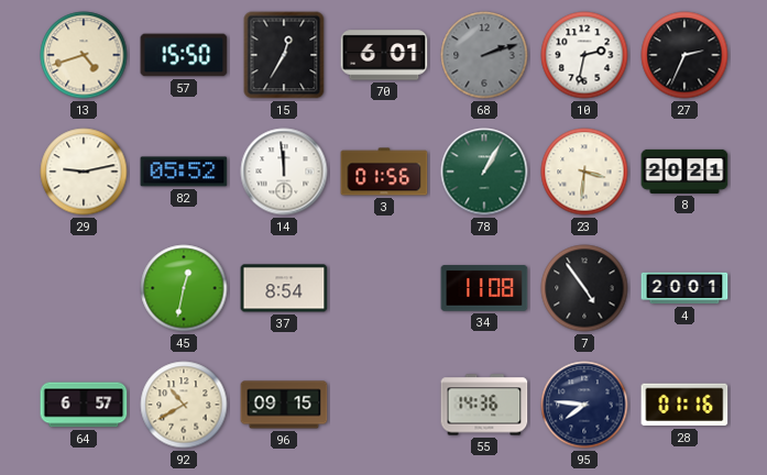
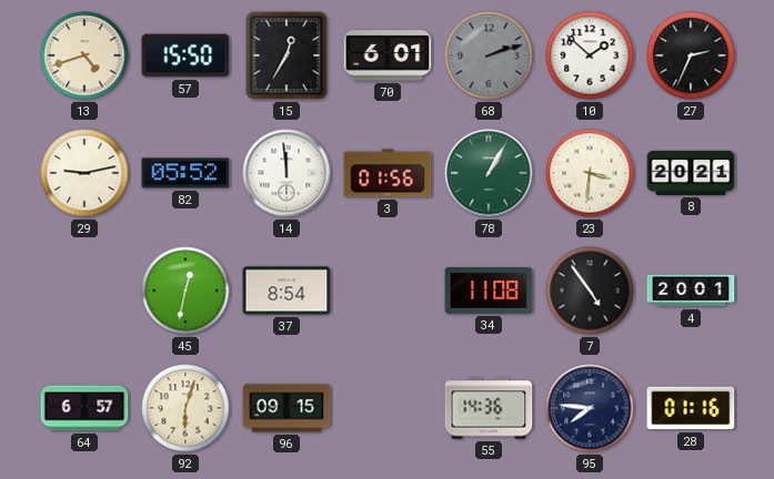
10: 2:32 -> 1:52
92: 10:40 -> 6:03
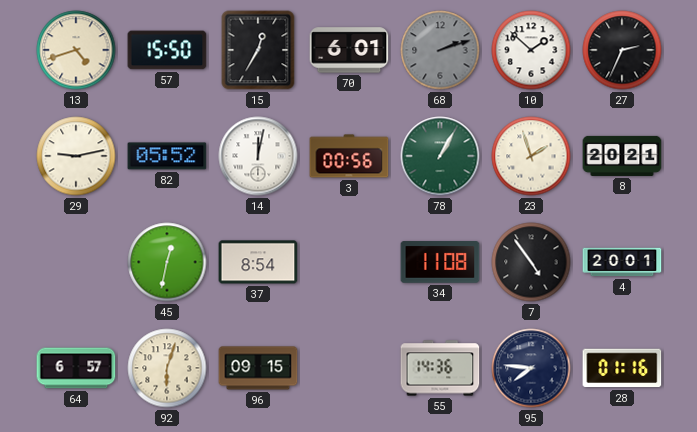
14: 11:59 -> 12:02
3: 01:56 -> 00:56
23: 3:31 -> 1:57
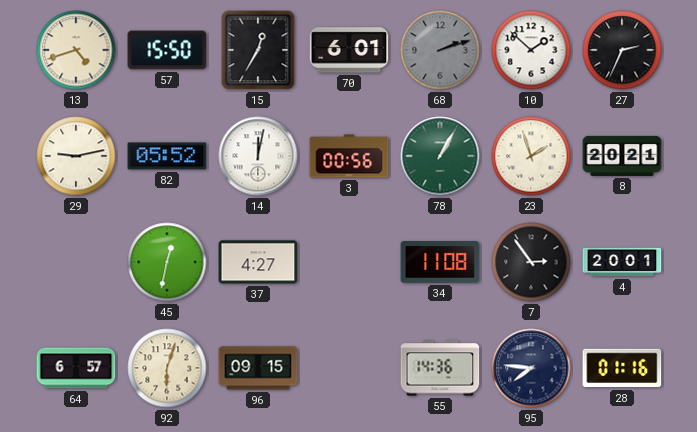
37: 8:54 -> 4:27
7: 4:54 -> 2:54
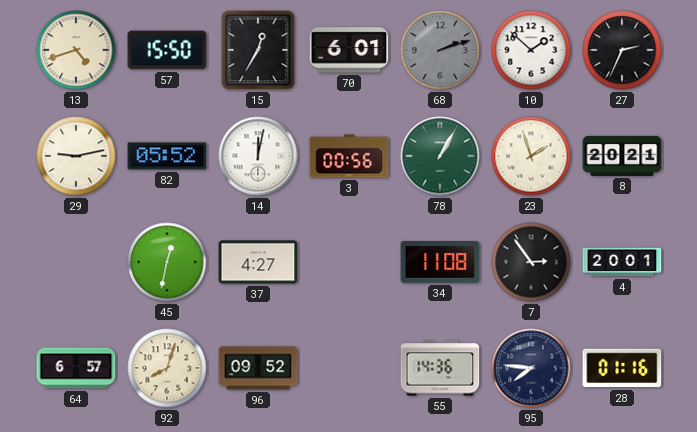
92: 6:03 -> 8:03
96: 09:15 -> 09:52
